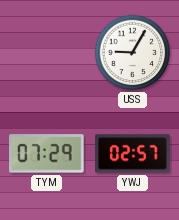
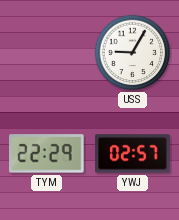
TYM: 07:29 -> 22:29
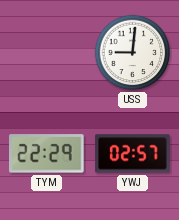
USS: 9:05 -> 9:01
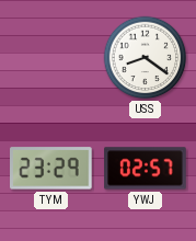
USS: 9:01 -> 8:21
TYM: 22:29 -> 23:29
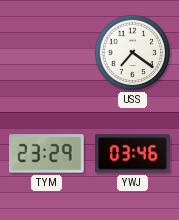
USS: 8:21 -> 7:21
YWJ: 02:57 -> 03:46
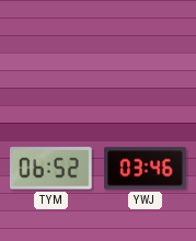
USS: 7:21 -> none
TYM: 23:29 -> 06:52
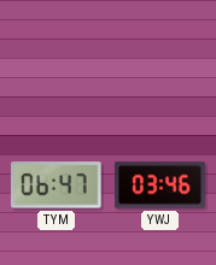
TYM: 06:52 -> 06:47
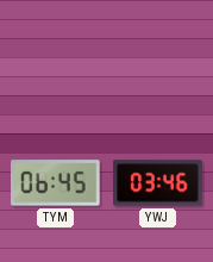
TYM: 06:47 -> 06:45
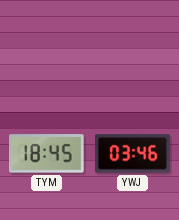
TYM: 06:45 -> 18:45
